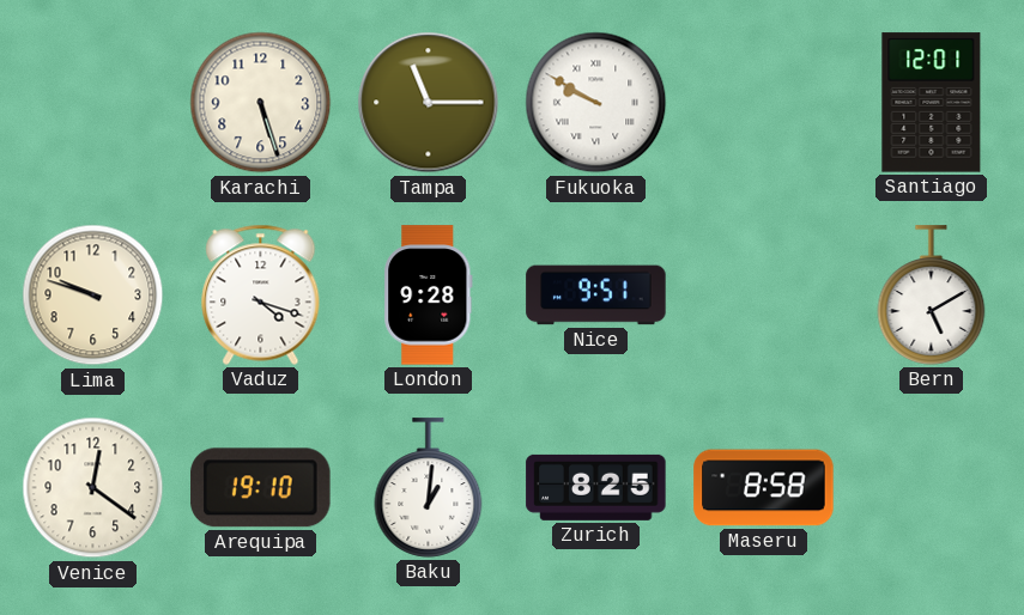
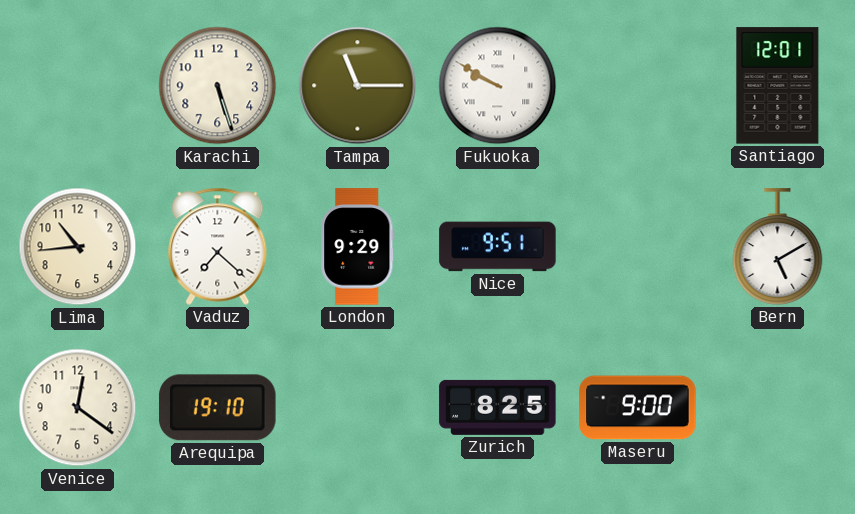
Lima: 9:48 -> 10:44
Vaduz: 4:18 -> 7:22
London: 9:28 -> 9:29
Baku: 1:01 -> none
Maseru: 8:58 -> 9:00
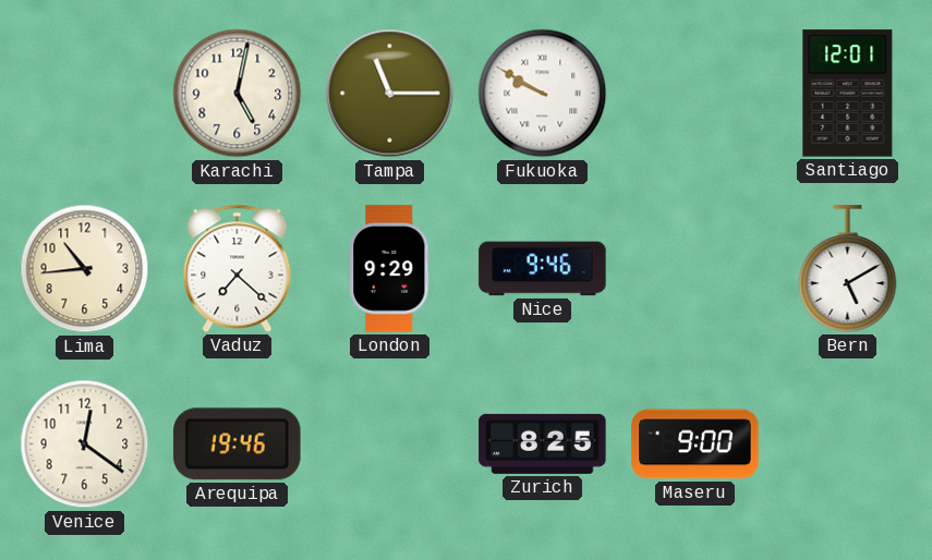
Karachi: 5:27 -> 5:02
Nice: 9:51 -> 9:46
Arequipa: 19:10 -> 19:46
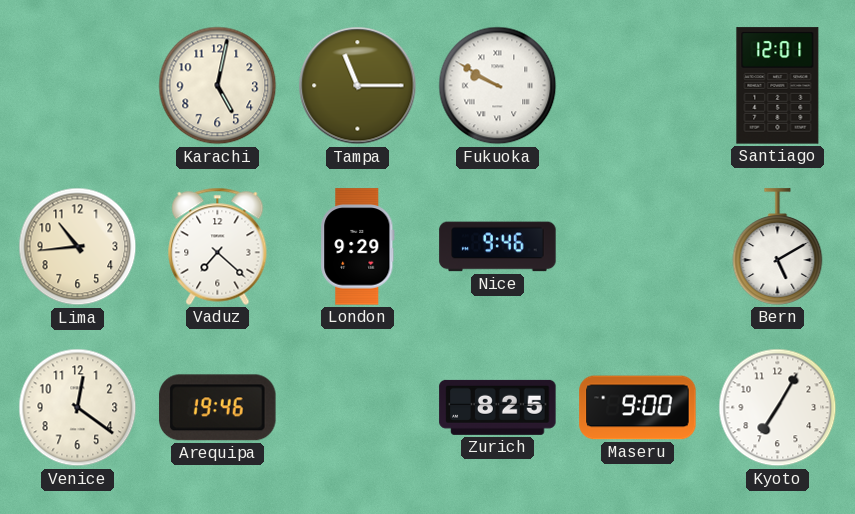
Kyoto: none -> 7:05
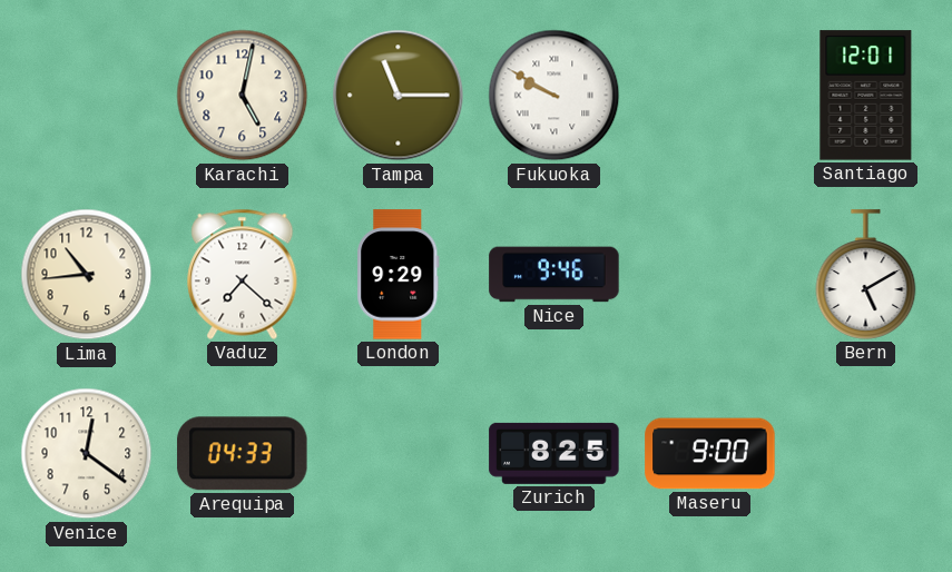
Arequipa: 19:46 -> 04:33
Kyoto: 7:05 -> none
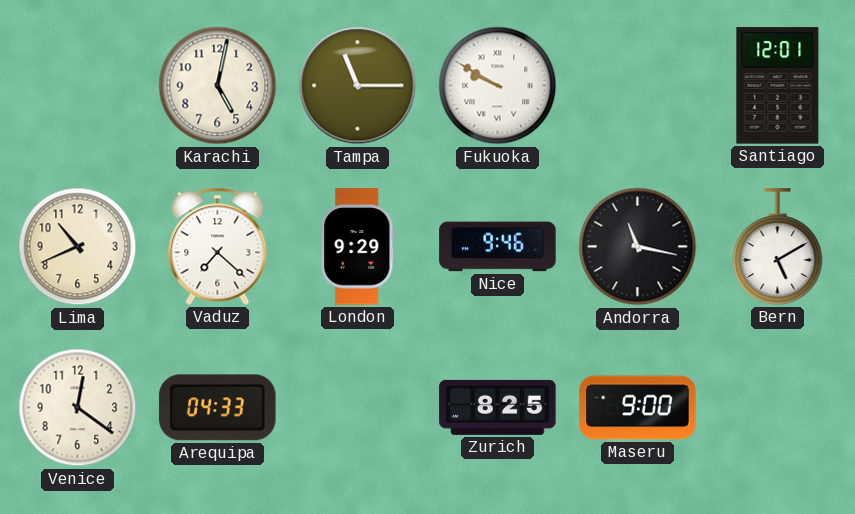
Lima: 10:44 -> 10:41
Andorra: none -> 11:17
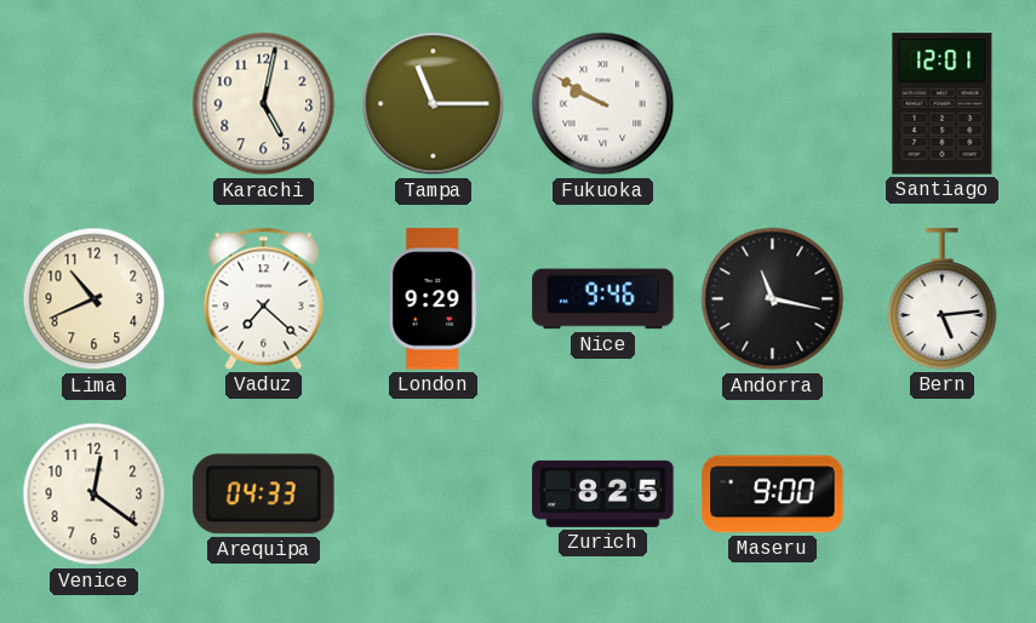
Bern: 5:10 -> 5:14
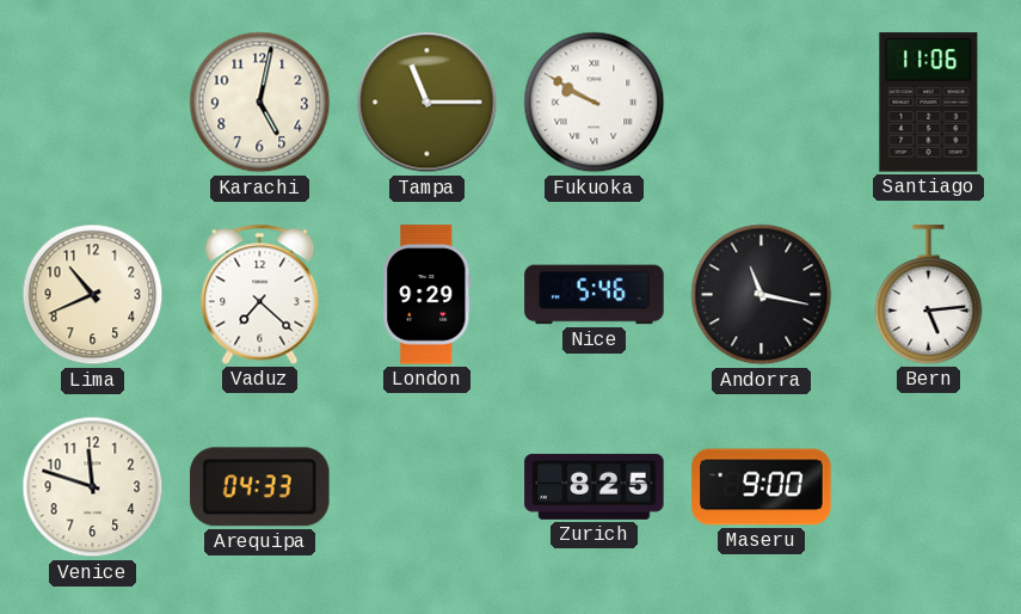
Santiago: 12:01 -> 11:06
Nice: 9:46 -> 5:46
Venice: 12:21 -> 11:48
